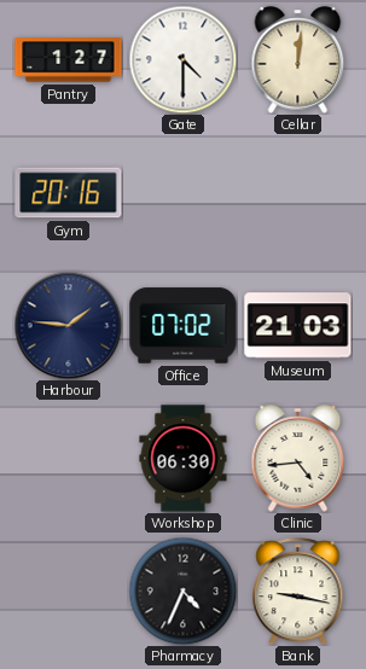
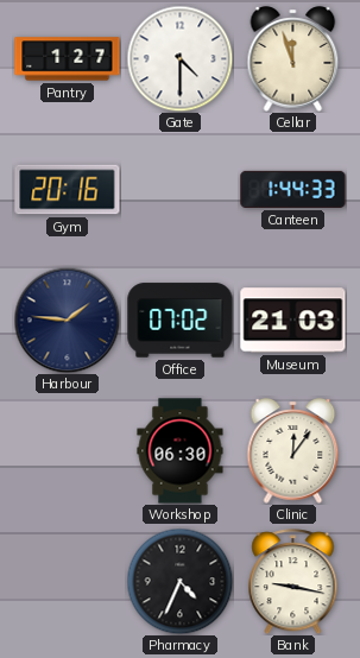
Cellar: 12:01 -> 11:57
Canteen: none -> 1:44
Clinic: 4:44 -> 12:06
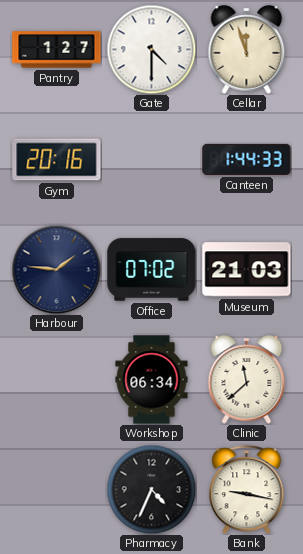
Workshop: 06:30 -> 06:34
Clinic: 12:06 -> 11:38
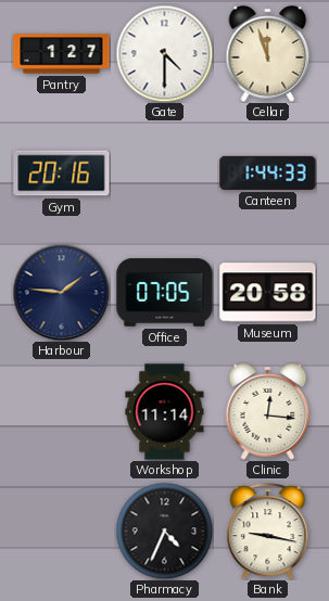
Office: 07:02 -> 07:05
Museum: 21:03 -> 20:58
Workshop: 06:34 -> 11:14
Clinic: 11:38 -> 12:16
